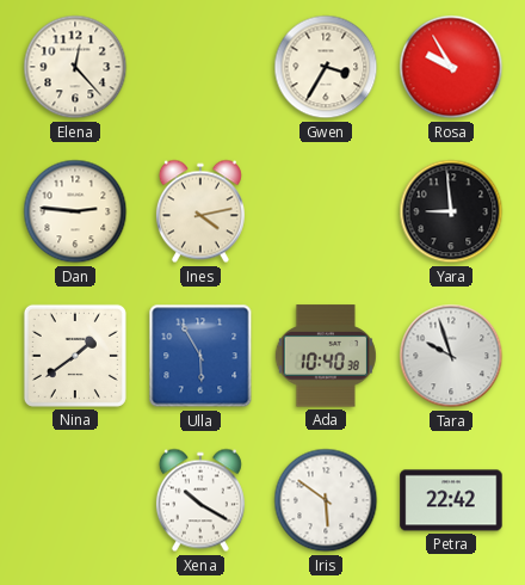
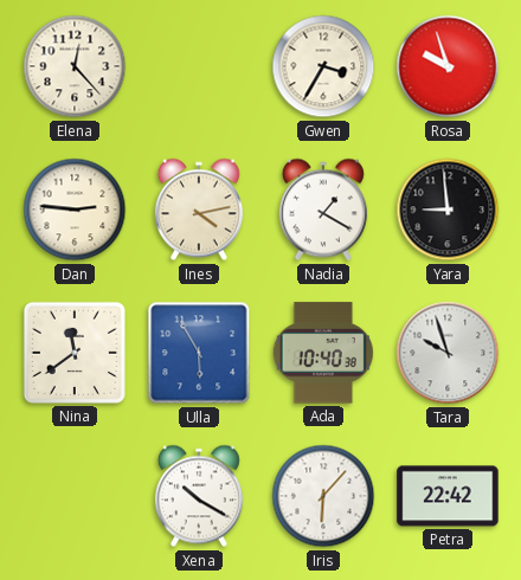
Rosa: 9:55 -> 9:57
Nadia: none -> 1:20
Nina: 1:39 -> 11:39
Iris: 5:51 -> 6:07
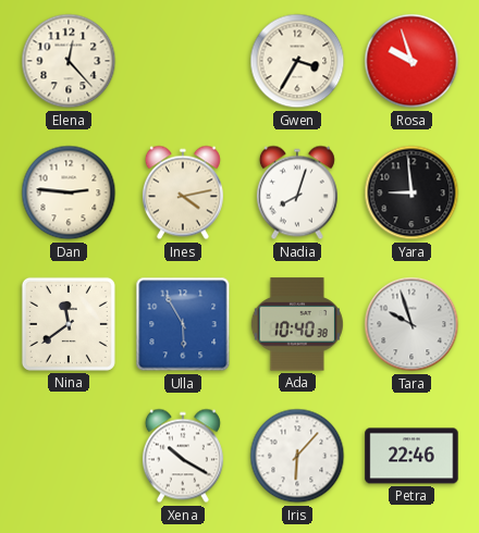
Nadia: 1:20 -> 8:03
Petra: 22:42 -> 22:46
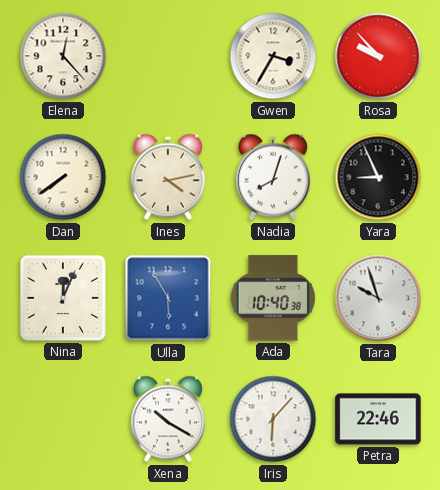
Rosa: 9:57 -> 9:53
Dan: 2:46 -> 7:39
Yara: 8:59 -> 8:56
Nina: 11:39 -> 12:04
